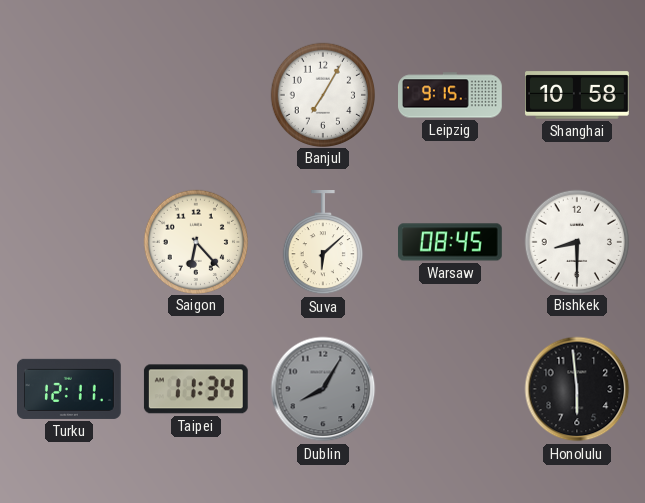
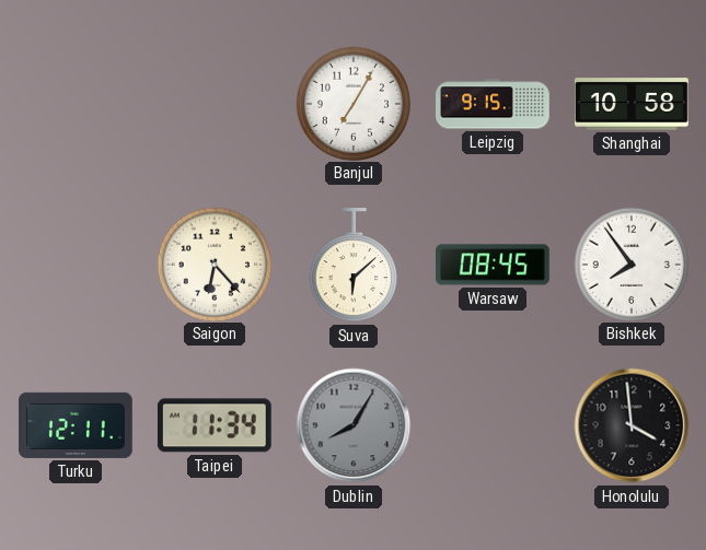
Bishkek: 8:30 -> 7:54
Honolulu: 5:59 -> 3:59
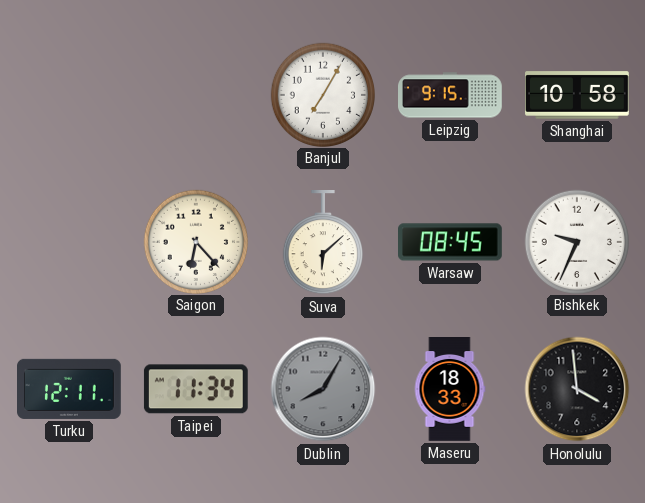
Bishkek: 7:54 -> 9:34
Maseru: none -> 18:33
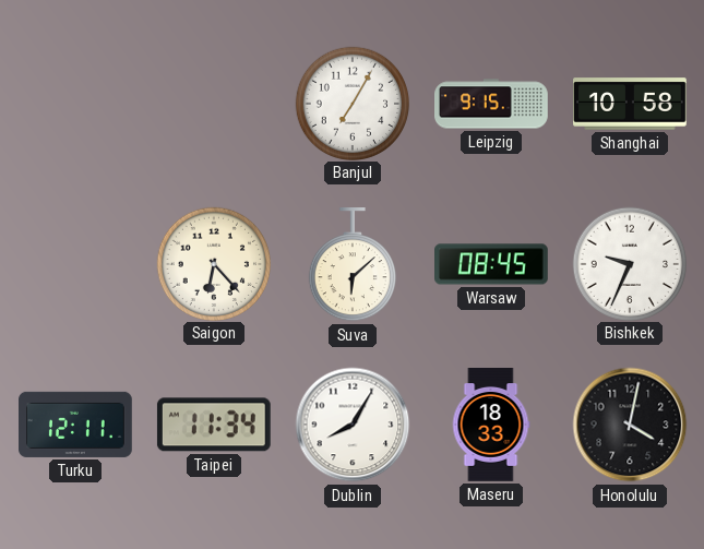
Dublin dial: grey -> white
Honolulu: 3:59 -> 4:02
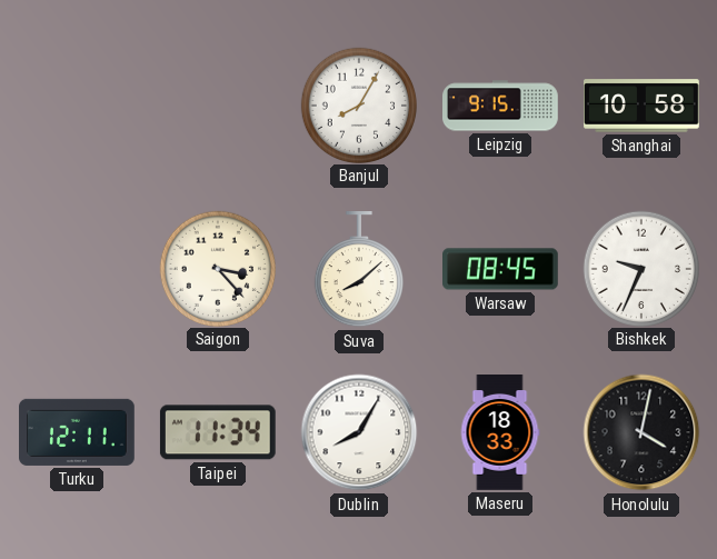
Banjul: 7:05 -> 8:05
Saigon: 6:23 -> 3:23
Suva: 6:08 -> 8:08
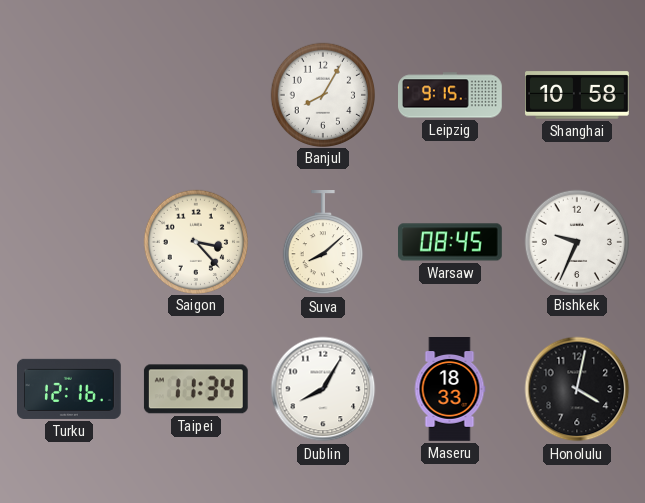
Turku: 12:11 -> 12:16
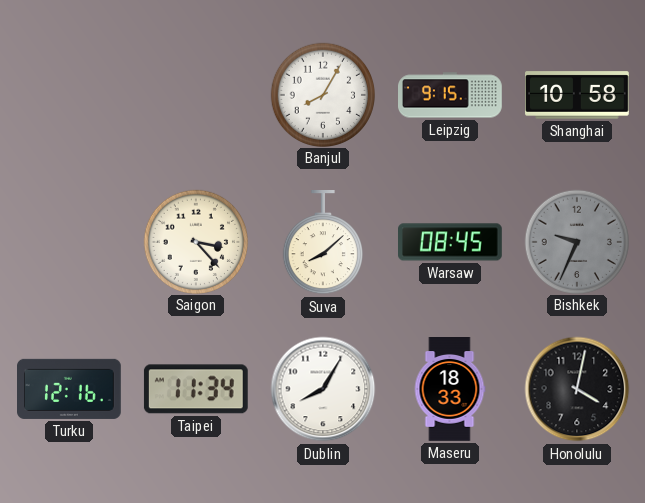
Bishkek dial: white -> grey
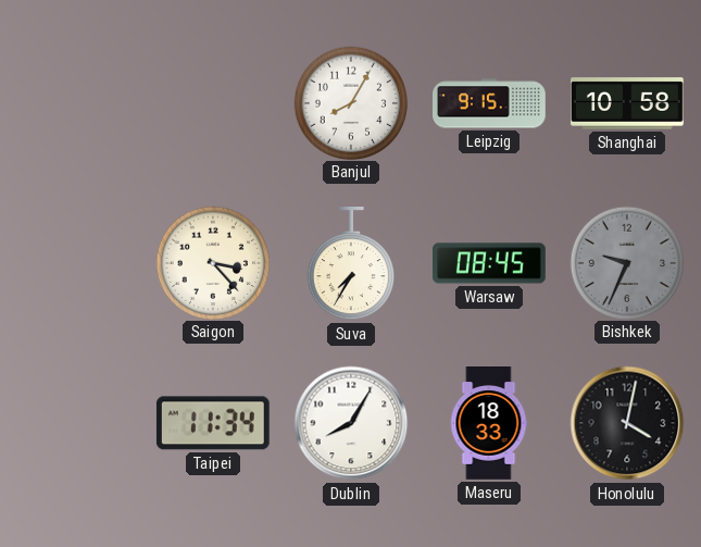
Suva: 8:08 -> 7:35
Turku: 12:16 -> none
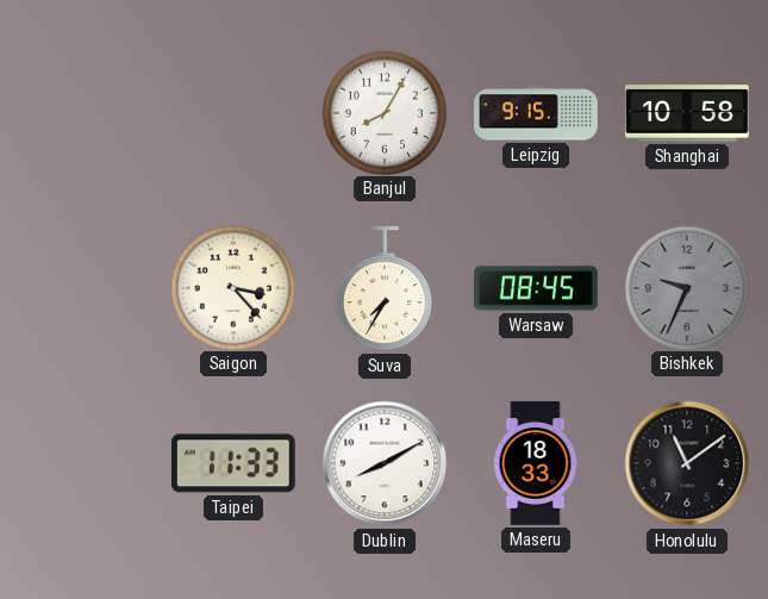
Taipei: 11:34 -> 11:33
Dublin: 8:05 -> 8:10
Honolulu: 4:02 -> 11:09
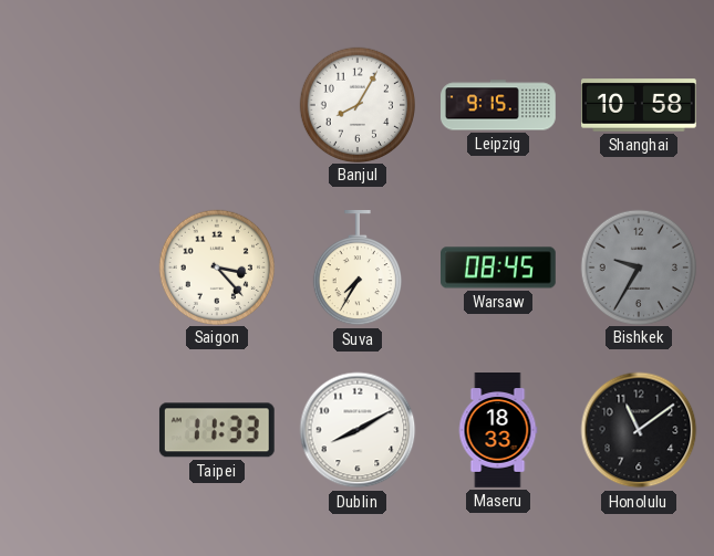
Bishkek: 9:34 -> 9:35
